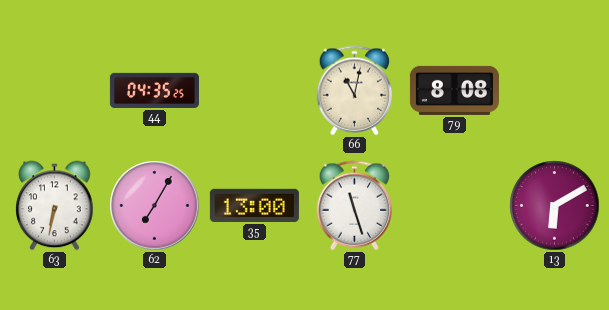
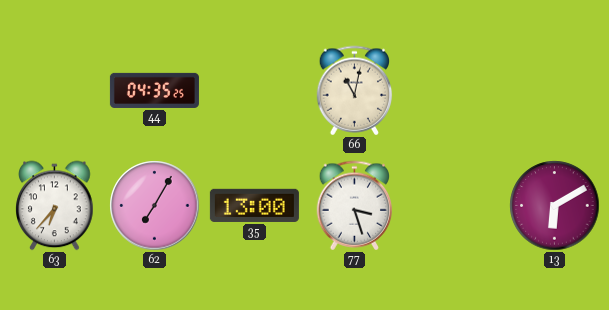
79: 8:08 -> none
63: 6:32 -> 6:37
77: 11:27 -> 3:27
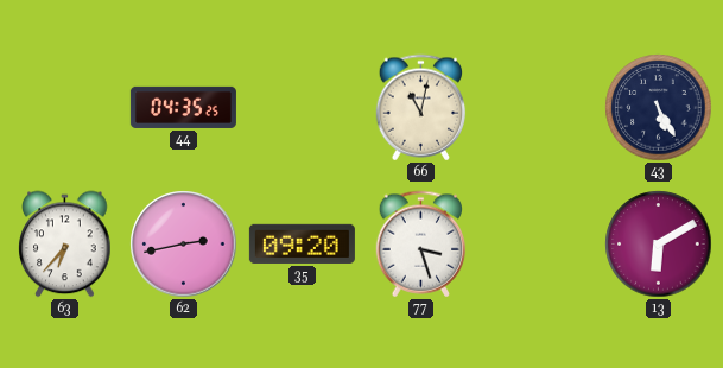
43: none -> 5:25
62: 7:05 -> 2:43
35: 13:00 -> 09:20
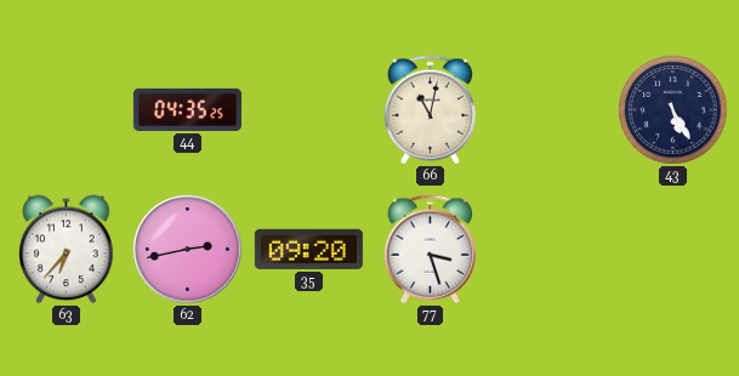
13: 6:10 -> none
